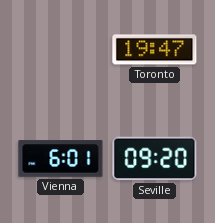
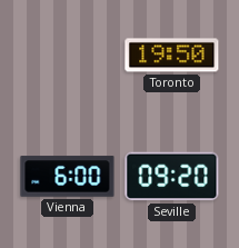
Toronto: 19:47 -> 19:50
Vienna: 6:01 -> 6:00
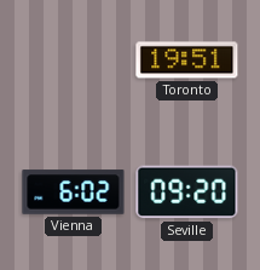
Toronto: 19:50 -> 19:51
Vienna: 6:00 -> 6:02
